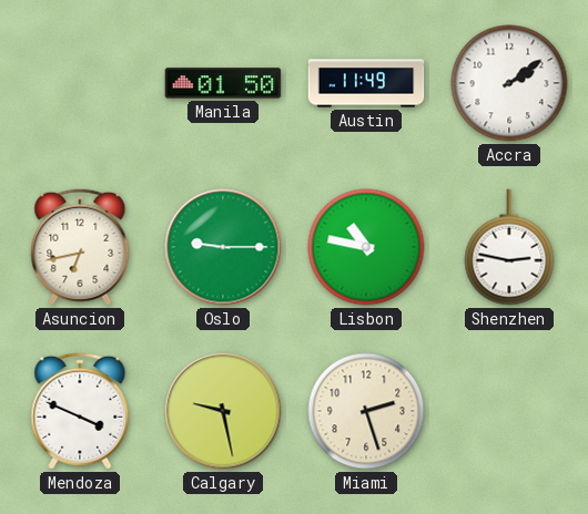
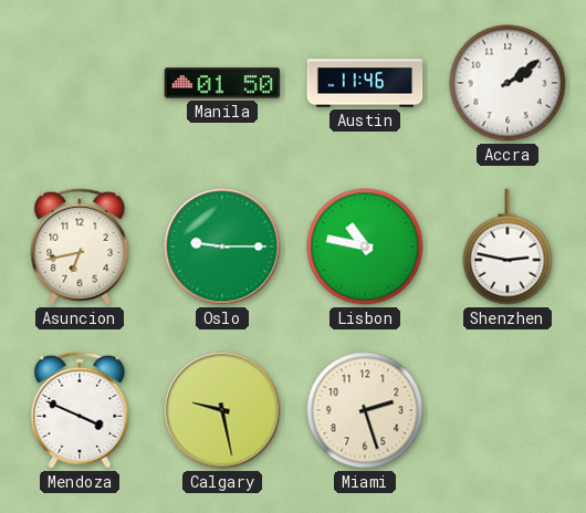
Austin: 11:49 -> 11:46
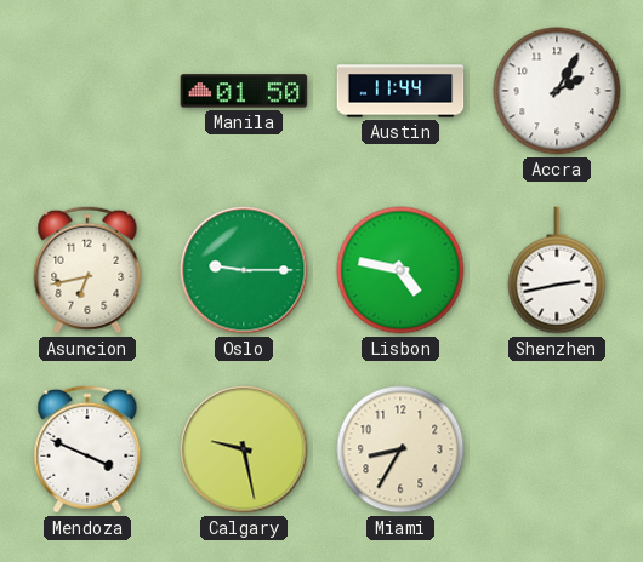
Austin: 11:46 -> 11:44
Accra: 2:09 -> 2:05
Lisbon: 10:47 -> 4:47
Shenzhen: 2:47 -> 2:43
Miami: 2:27 -> 8:35
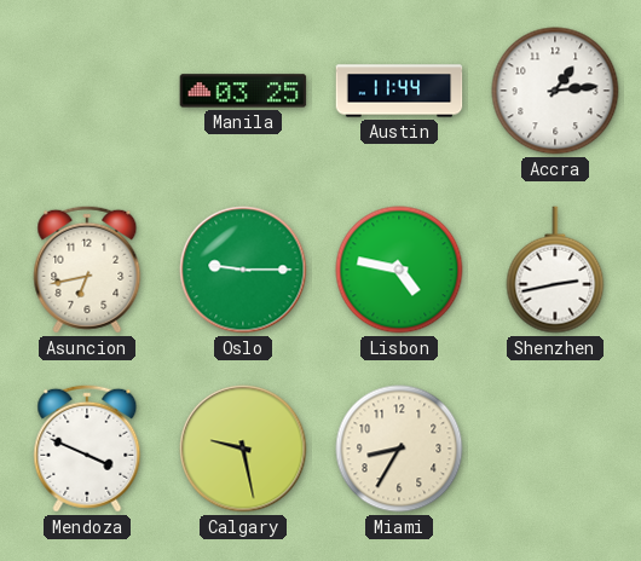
Manila: 01:50 -> 03:25
Accra: 2:05 -> 1:14
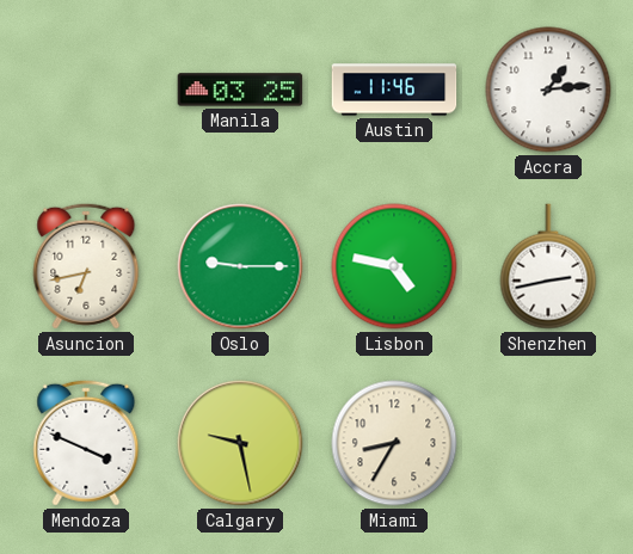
Austin: 11:44 -> 11:46
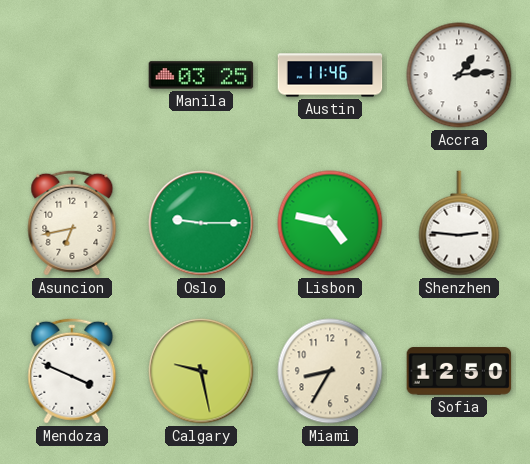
Shenzhen: 2:43 -> 2:46
Sofia: none -> 12:50
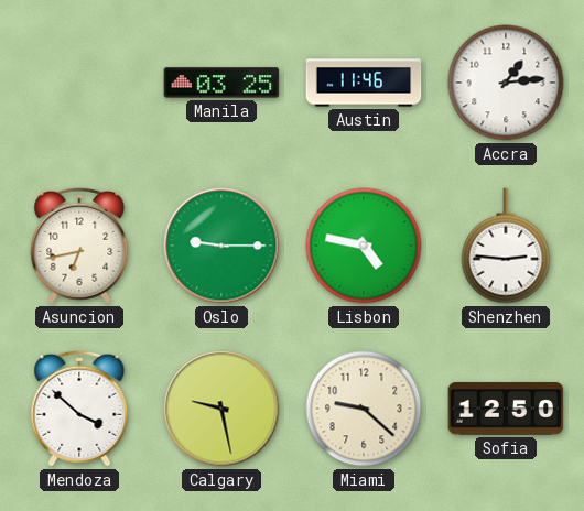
Mendoza: 3:49 -> 3:52
Miami: 8:35 -> 9:22
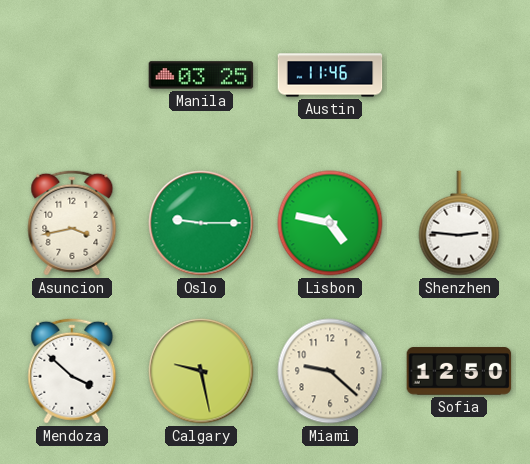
Accra: 1:14 -> none
Asuncion: 6:43 -> 3:43
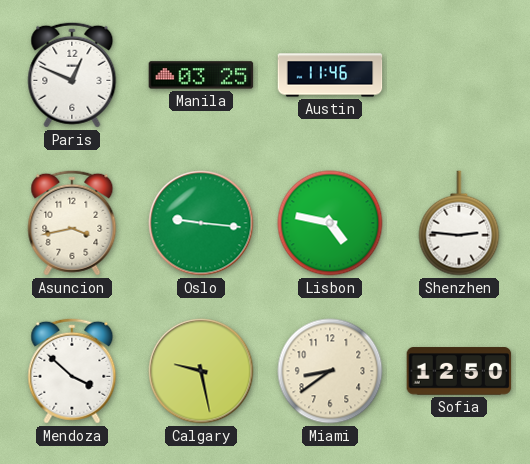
Paris: none -> 12:49
Oslo: 9:15 -> 9:16
Miami: 9:22 -> 8:39
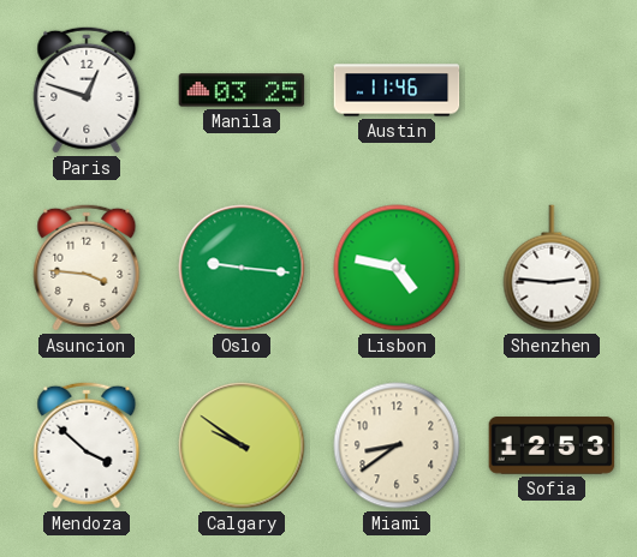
Paris: 12:49 -> 12:48
Asuncion: 3:43 -> 3:46
Calgary: 9:28 -> 9:51
Sofia: 12:50 -> 12:53
